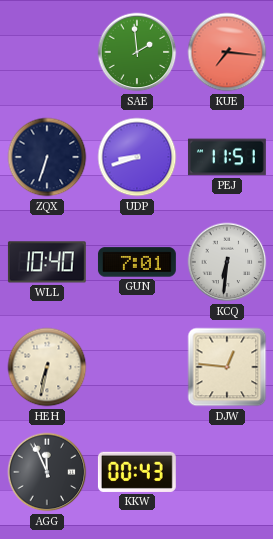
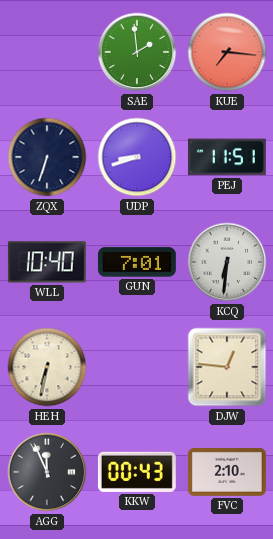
FVC: none -> 2:10
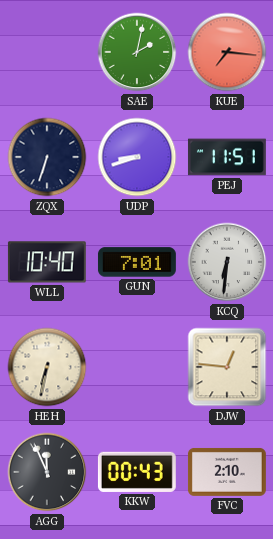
SAE: 1:59 -> 2:02
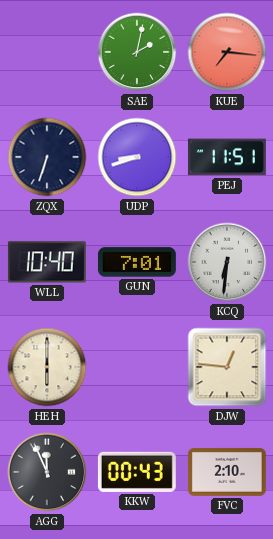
HEH: 6:32 -> 6:00
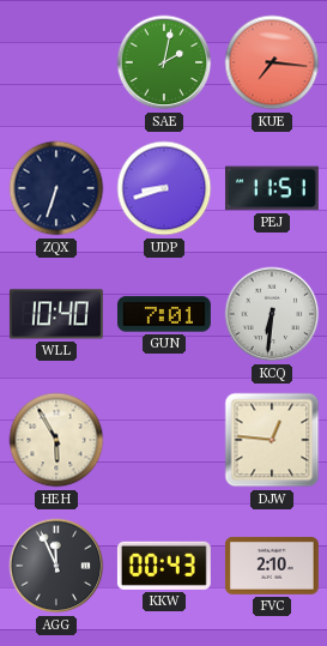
HEH: 6:00 -> 5:55
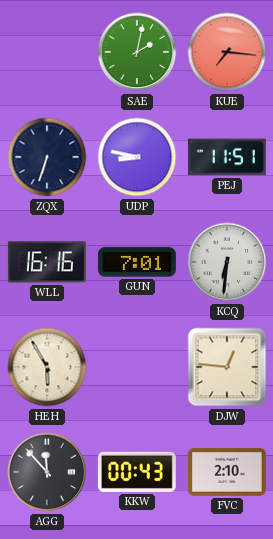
UDP: 8:42 -> 8:47
WLL: 10:40 -> 16:16
AGG: 11:56 -> 11:53
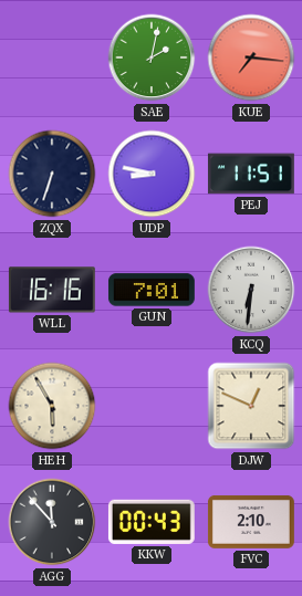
DJW: 12:46 -> 12:49
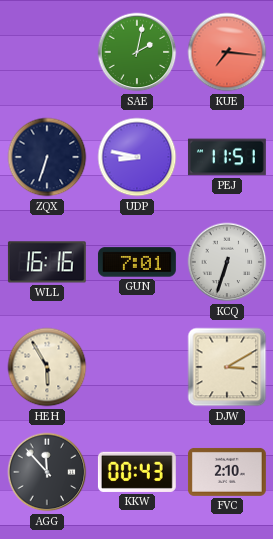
KCQ: 6:31 -> 6:33
DJW: 12:49 -> 3:10
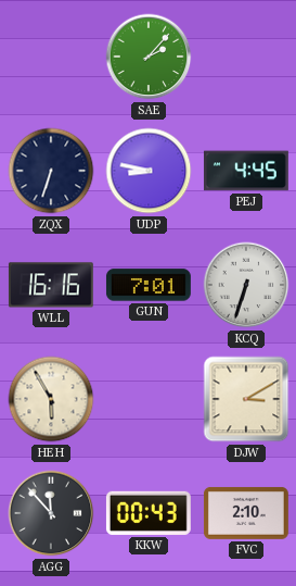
SAE: 2:02 -> 2:07
KUE: 7:16 -> none
PEJ: 11:51 -> 4:45
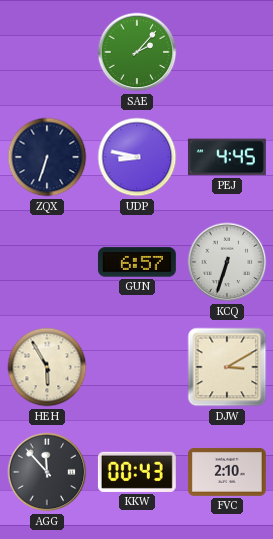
WLL: 16:16 -> none
GUN: 7:01 -> 6:57
